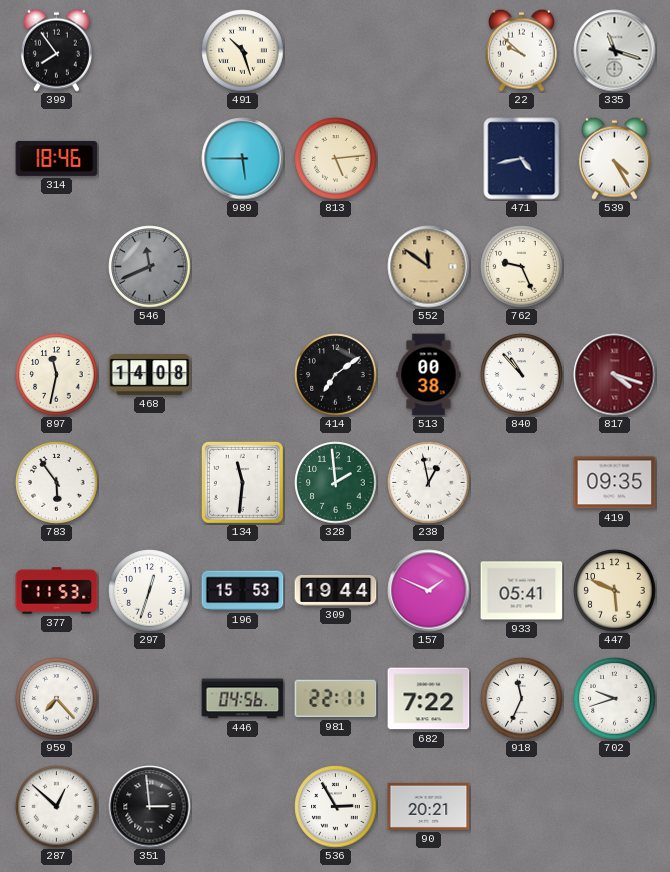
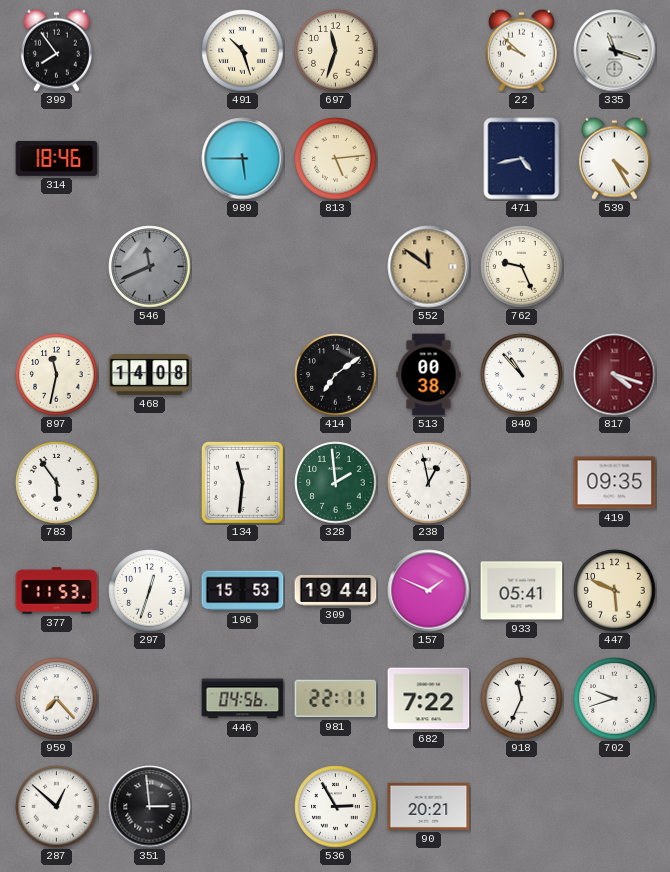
697: none -> 11:33
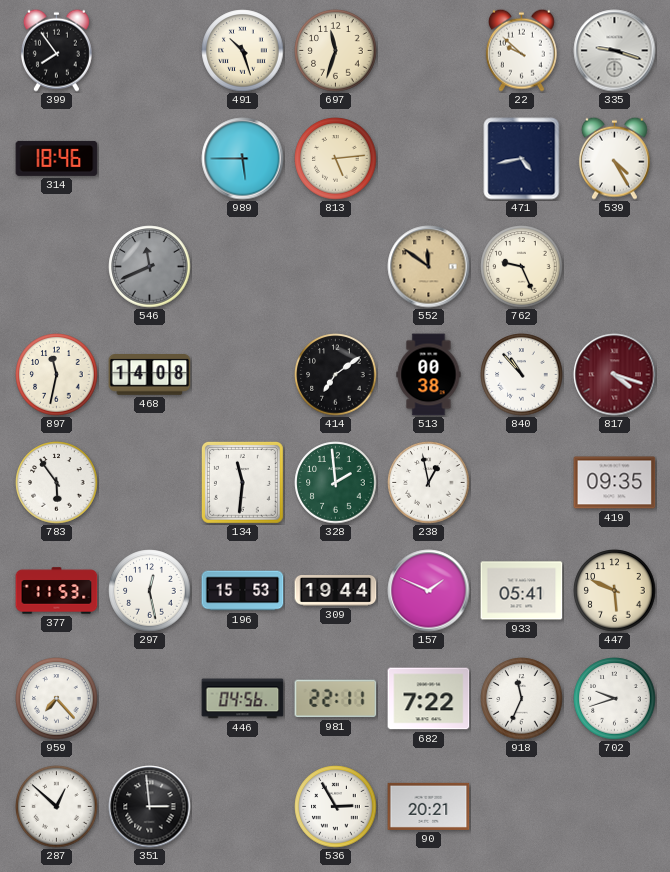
335: 11:18 -> 9:18
297: 12:33 -> 12:28
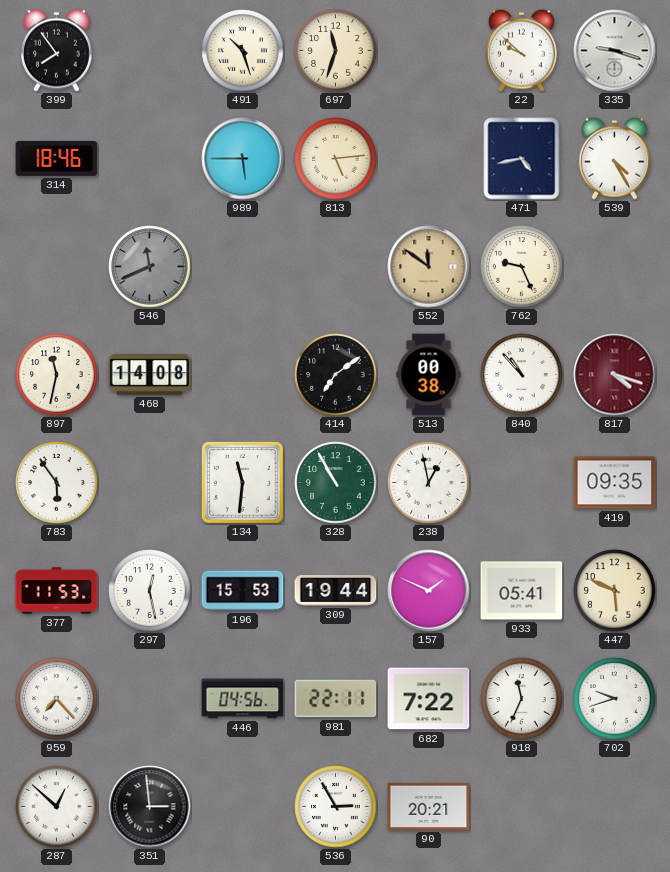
328: 1:59 -> 10:55
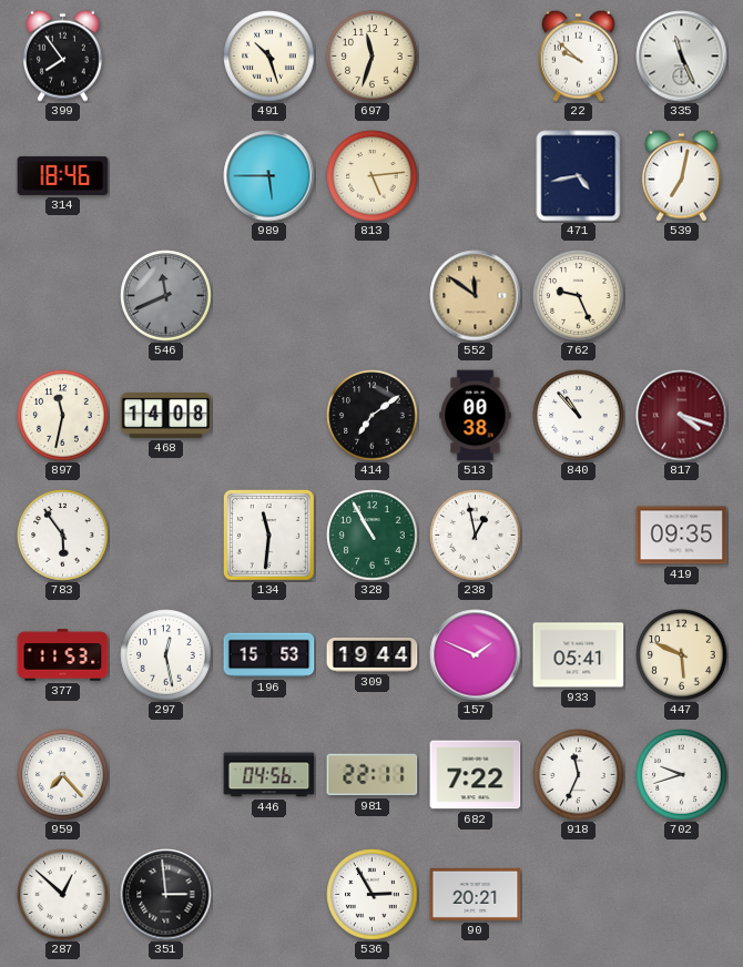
335: 9:18 -> 11:26
539: 4:25 -> 7:02
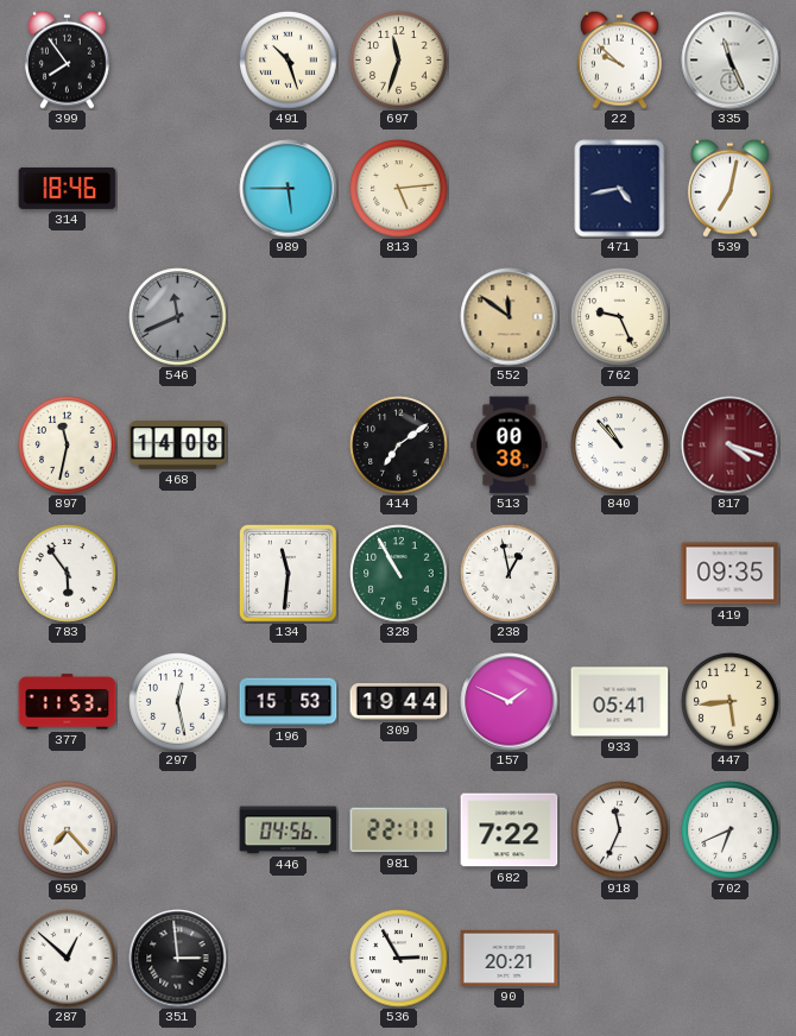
447: 5:49 -> 5:44
702: 9:42 -> 6:41
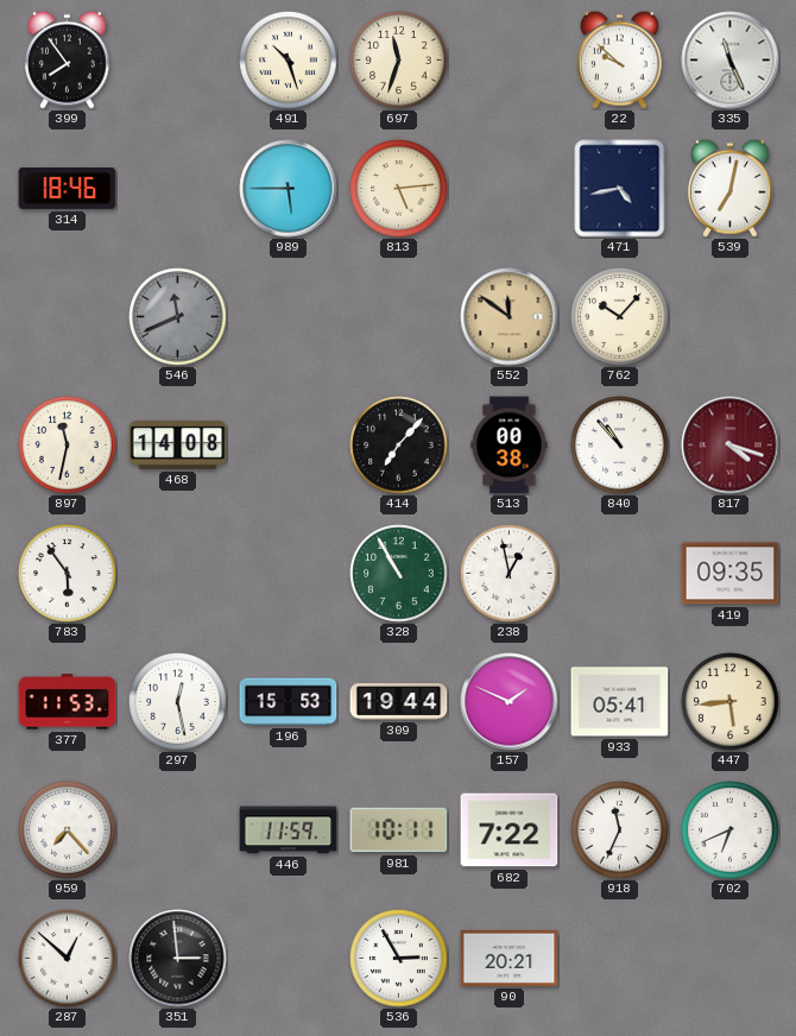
762: 9:26 -> 10:07
414: 7:09 -> 7:07
134: 11:31 -> none
446: 04:56 -> 11:59
981: 22:11 -> 10:11
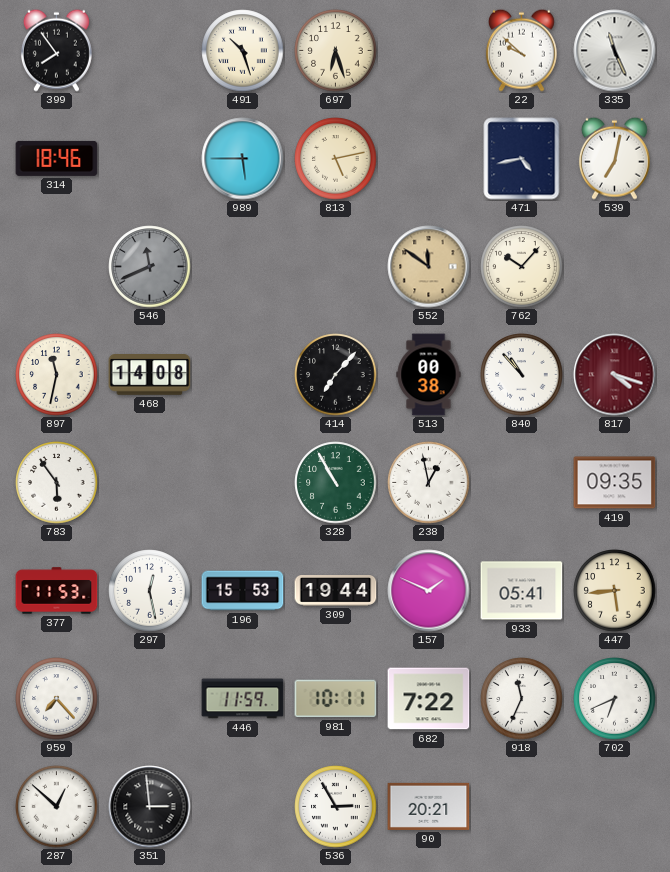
697: 11:33 -> 6:27
813: 5:14 -> 5:13
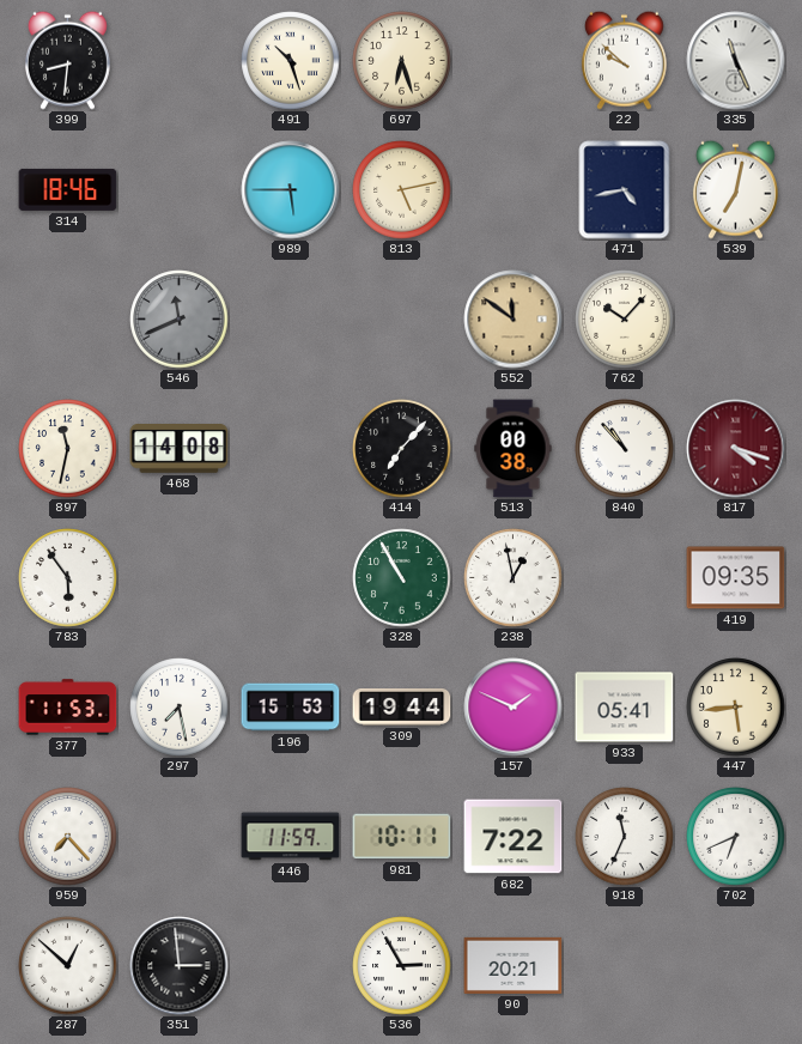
399: 7:54 -> 8:31
297: 12:28 -> 7:28
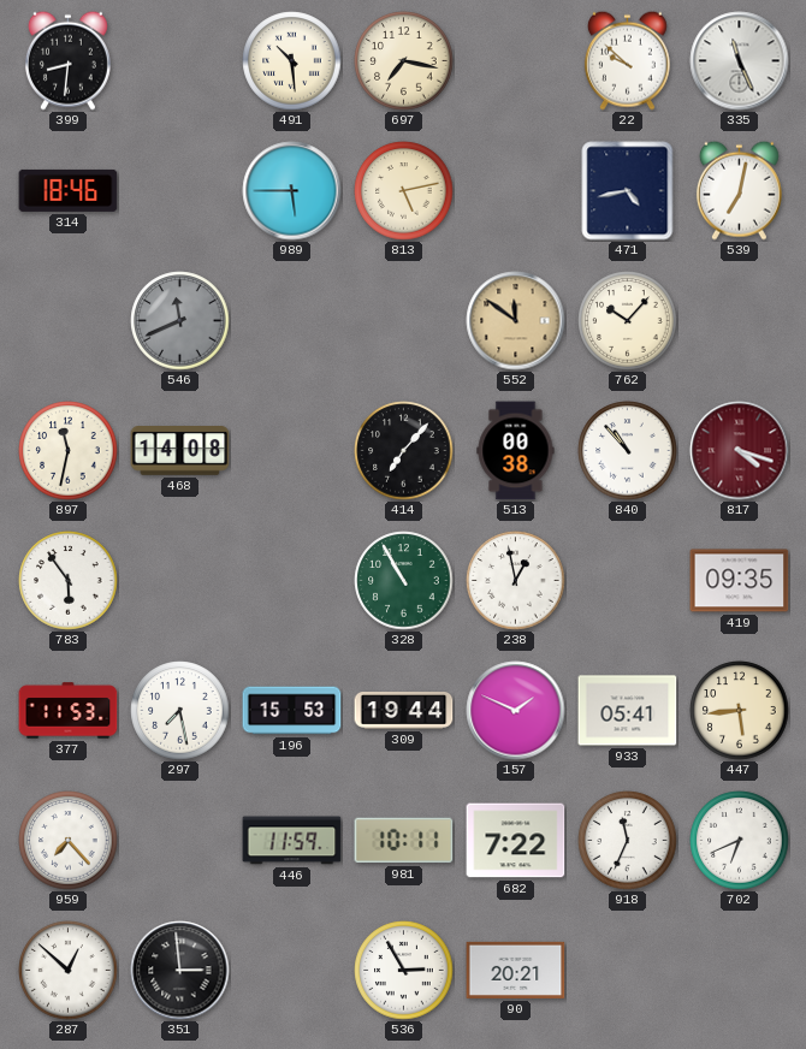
491: 10:27 -> 10:29
697: 6:27 -> 7:17
